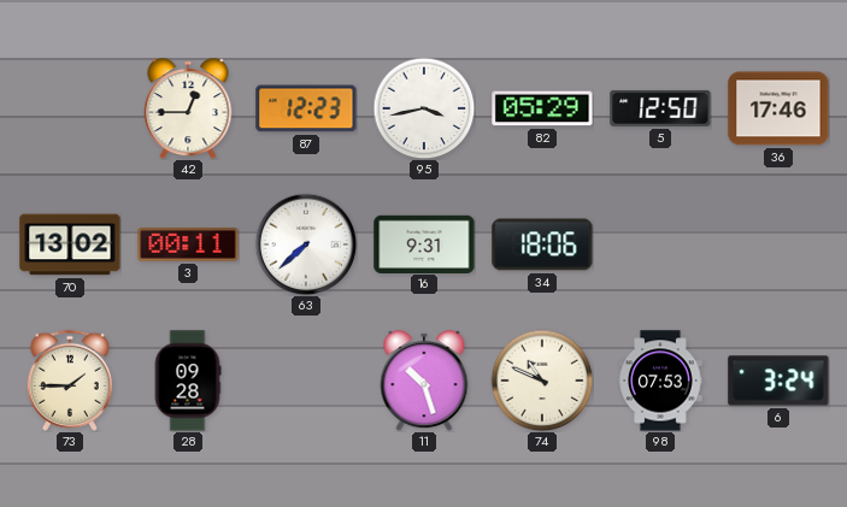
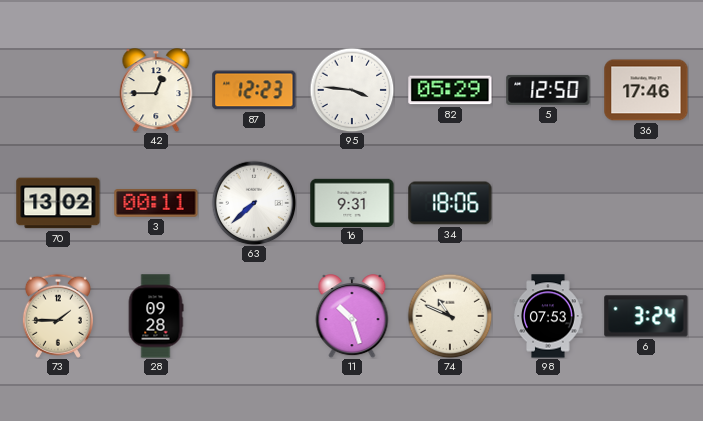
95: 3:43 -> 3:46
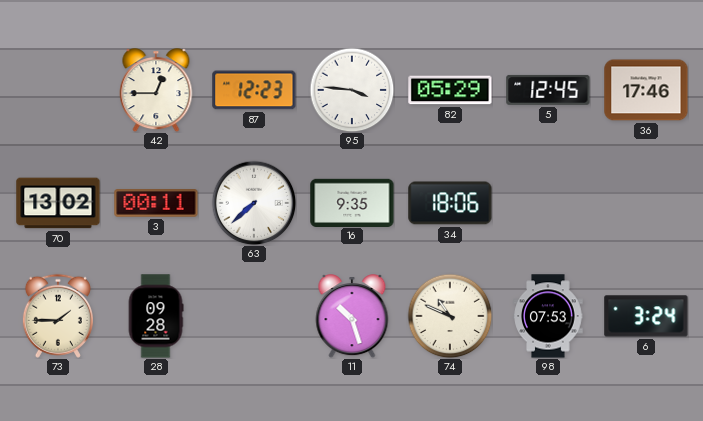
5: 12:50 -> 12:45
16: 9:31 -> 9:35
